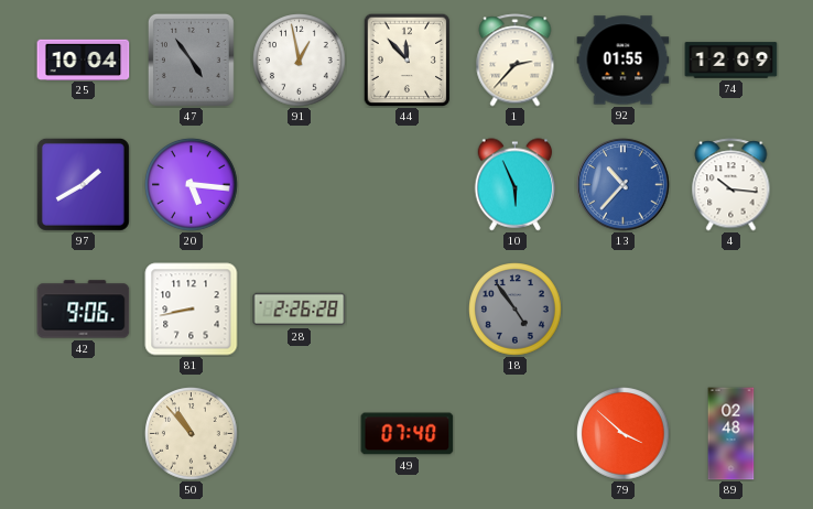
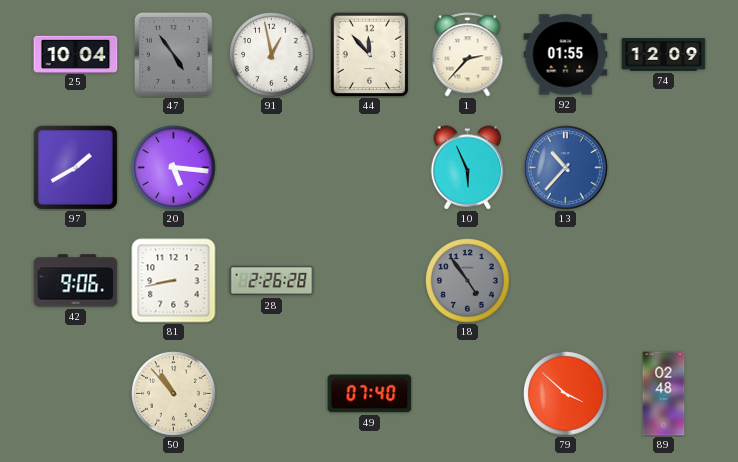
4: 10:16 -> none
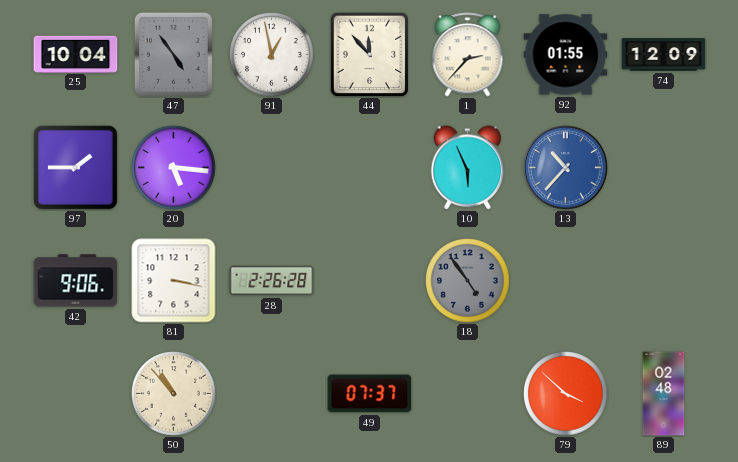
97: 1:40 -> 1:45
81: 8:43 -> 3:17
49: 07:40 -> 07:37
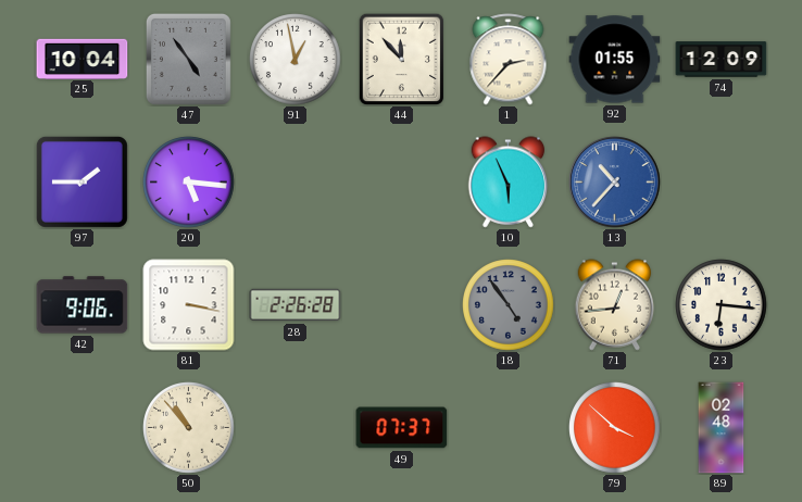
71: none -> 12:44
23: none -> 6:16
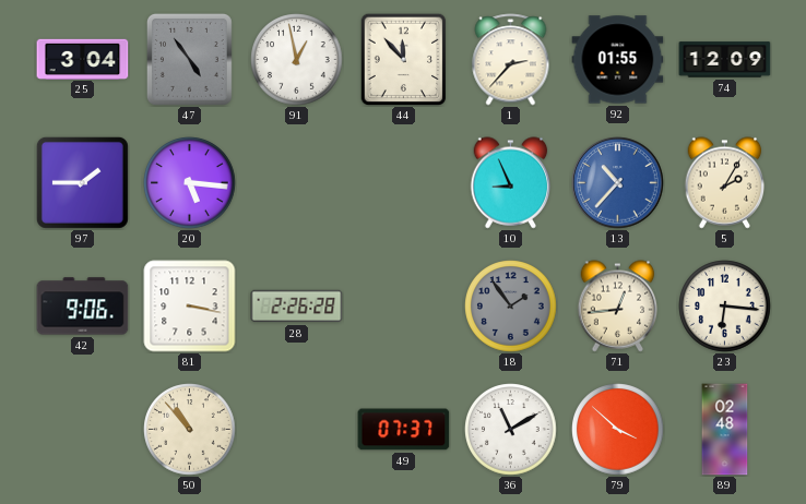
25: 10:04 -> 3:04
10: 5:56 -> 8:56
5: none -> 2:05
18: 4:54 -> 1:54
36: none -> 11:10
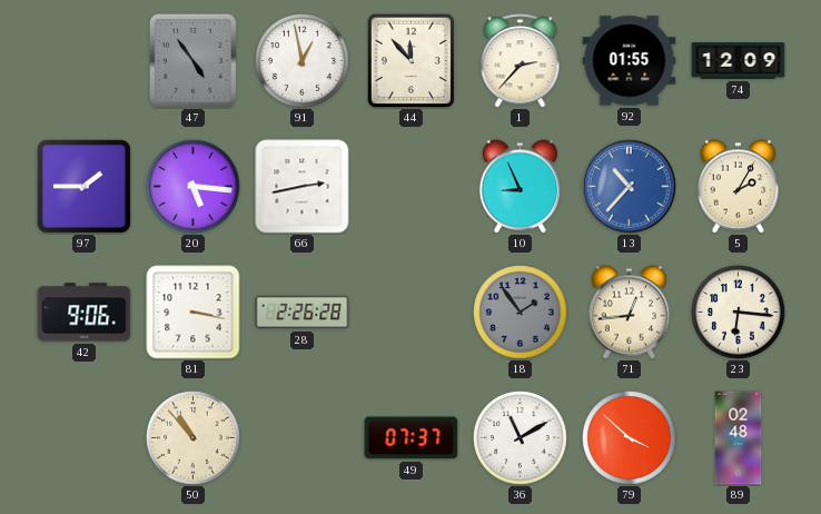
25: 3:04 -> none
66: none -> 2:43
